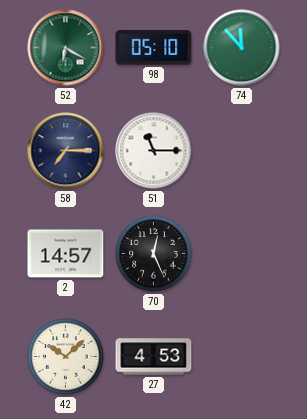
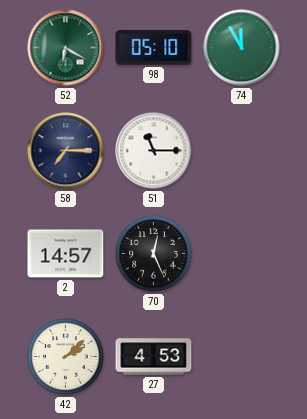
74: 11:53 -> 11:55
42: 10:08 -> 2:08
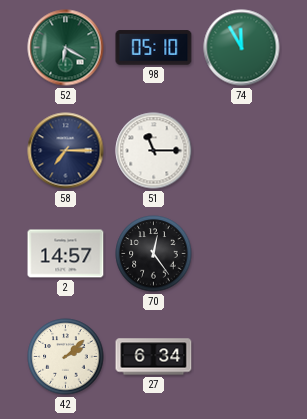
70: 12:26 -> 12:24
27: 4:53 -> 6:34
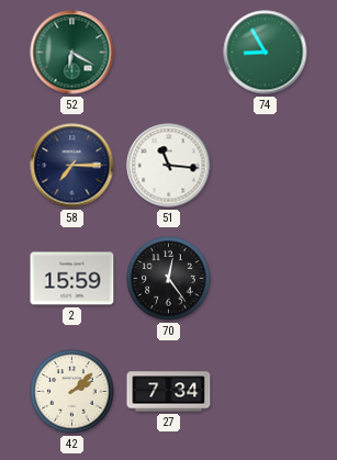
98: 05:10 -> none
74: 11:55 -> 8:55
51: 11:15 -> 11:16
2: 14:57 -> 15:59
27: 6:34 -> 7:34
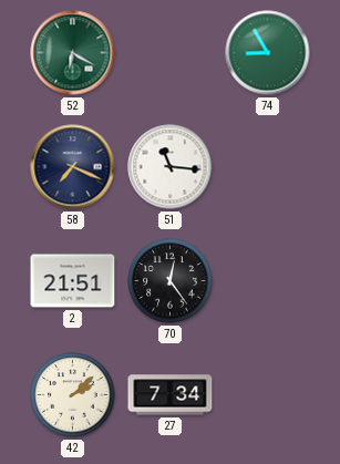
58: 7:15 -> 7:19
2: 15:59 -> 21:51
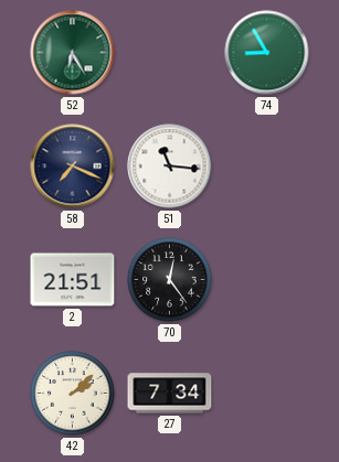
52: 6:20 -> 6:25
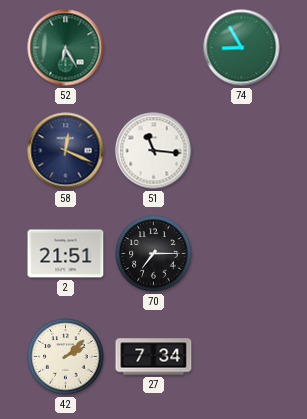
58: 7:19 -> 12:19
70: 12:24 -> 7:15
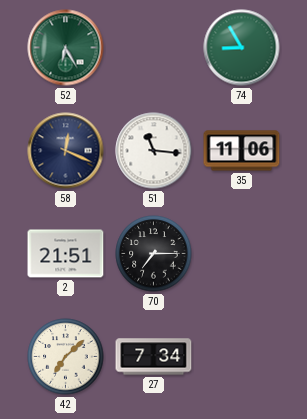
35: none -> 11:06
42: 2:08 -> 7:08
